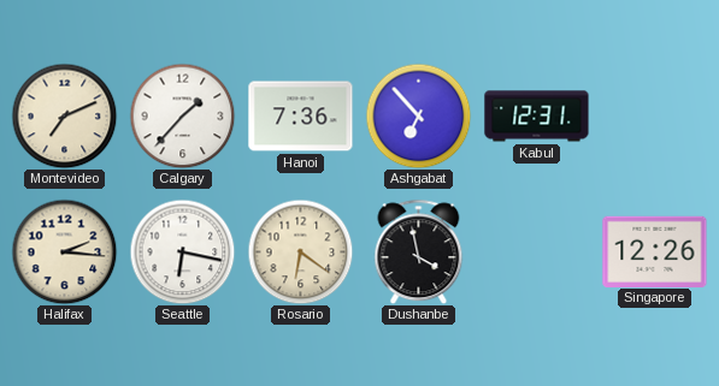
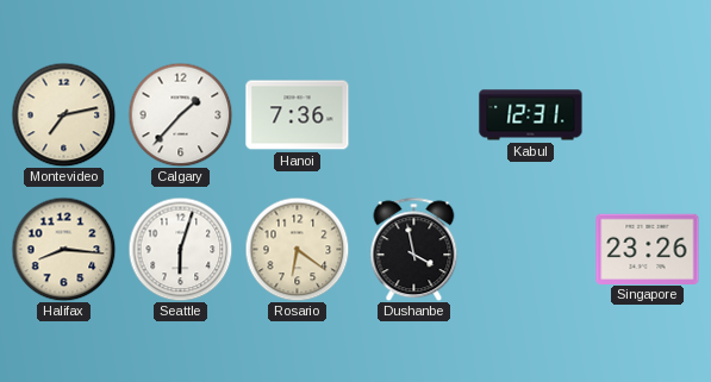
Montevideo: 7:11 -> 7:13
Ashgabat: 6:53 -> none
Halifax: 2:16 -> 8:16
Seattle: 6:17 -> 6:03
Singapore: 12:26 -> 23:26
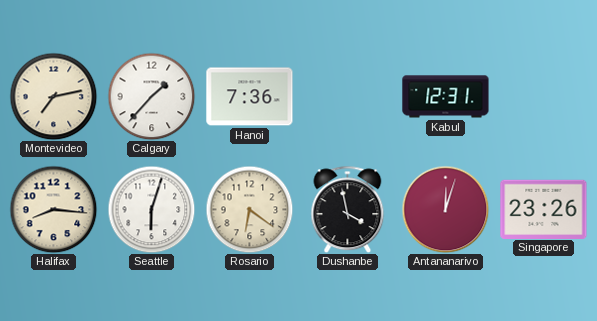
Antananarivo: none -> 12:03
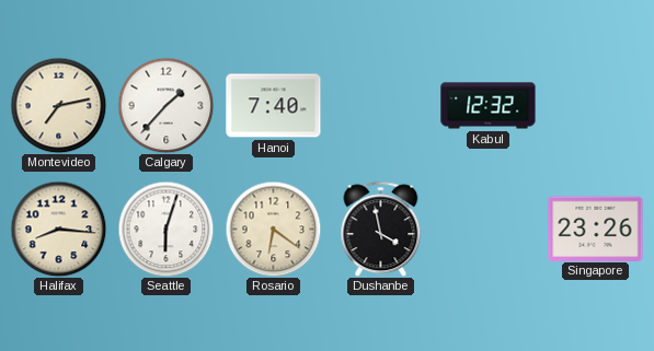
Hanoi: 7:36 -> 7:40
Kabul: 12:31 -> 12:32
Antananarivo: 12:03 -> none
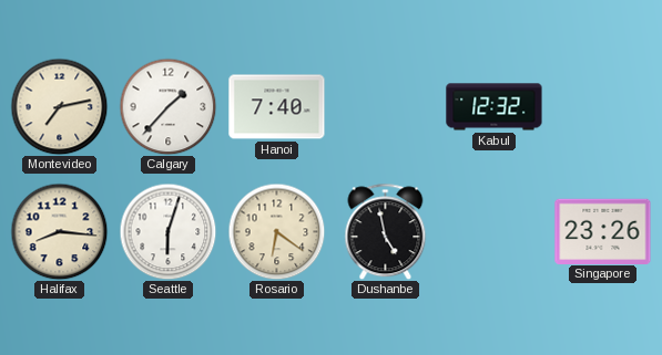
Dushanbe: 3:58 -> 4:58
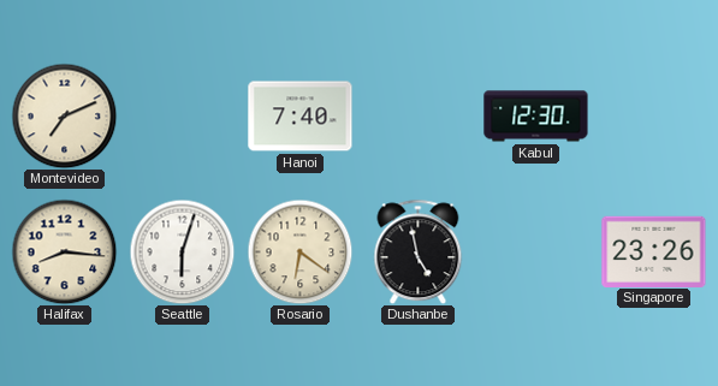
Montevideo: 7:13 -> 7:11
Calgary: 1:37 -> none
Kabul: 12:32 -> 12:30
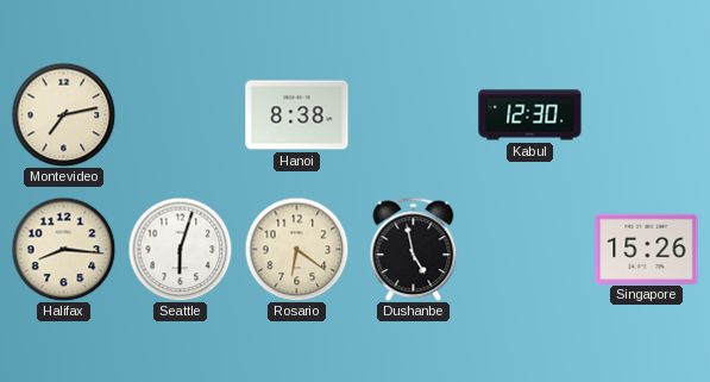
Montevideo: 7:11 -> 7:13
Hanoi: 7:40 -> 8:38
Singapore: 23:26 -> 15:26
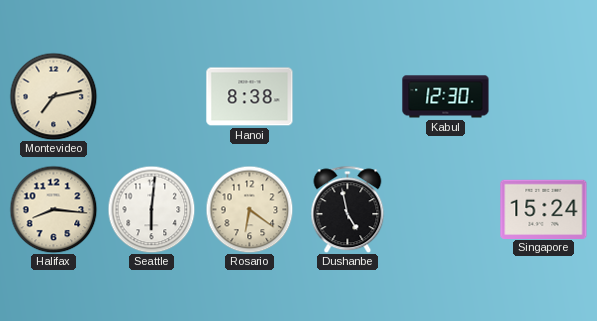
Seattle: 6:03 -> 6:01
Singapore: 15:26 -> 15:24
